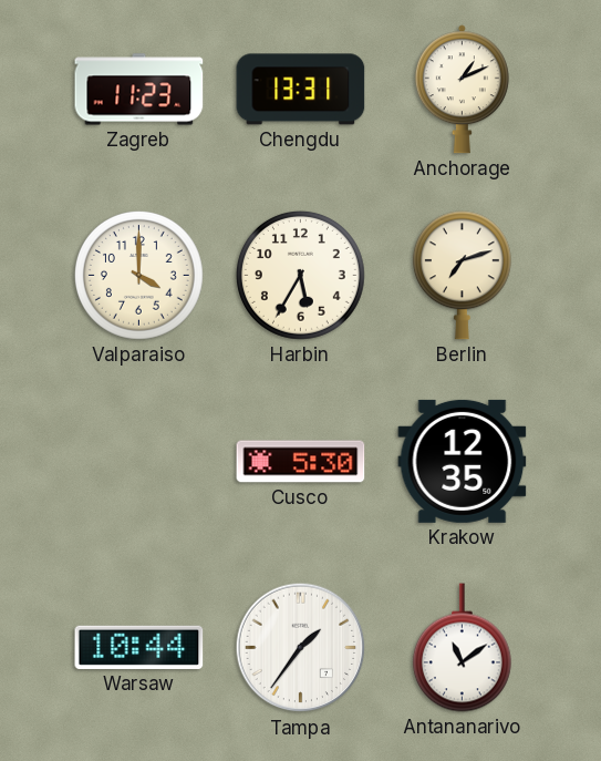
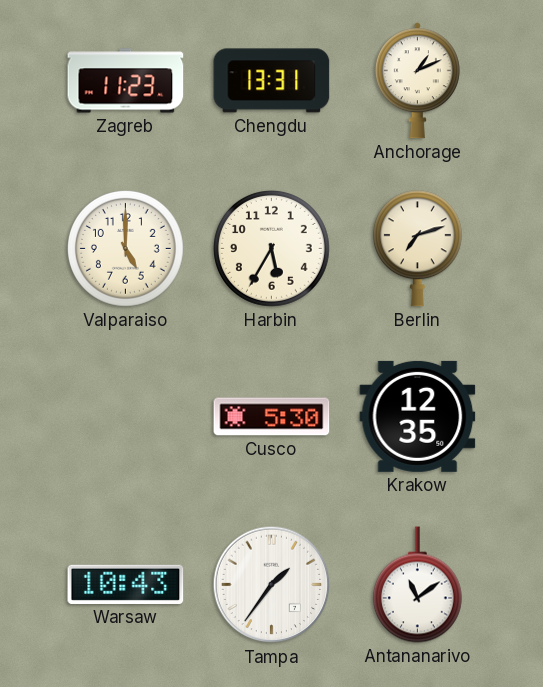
Valparaiso: 4:00 -> 5:00
Warsaw: 10:44 -> 10:43
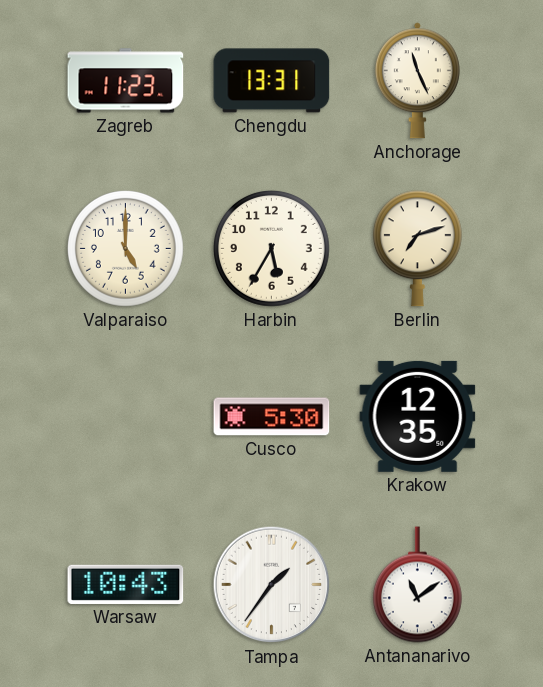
Anchorage: 1:11 -> 11:26
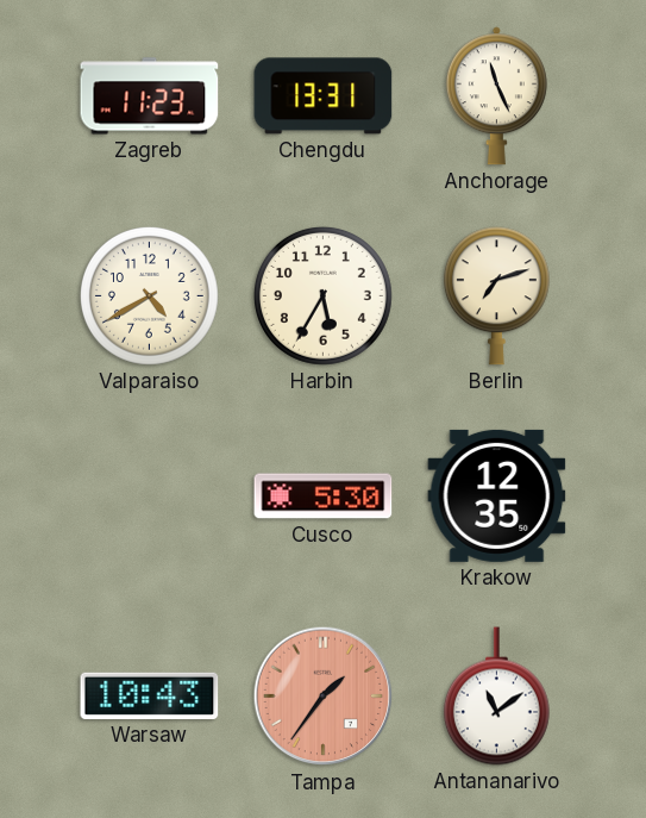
Valparaiso: 5:00 -> 4:40
Tampa dial: white -> salmon
